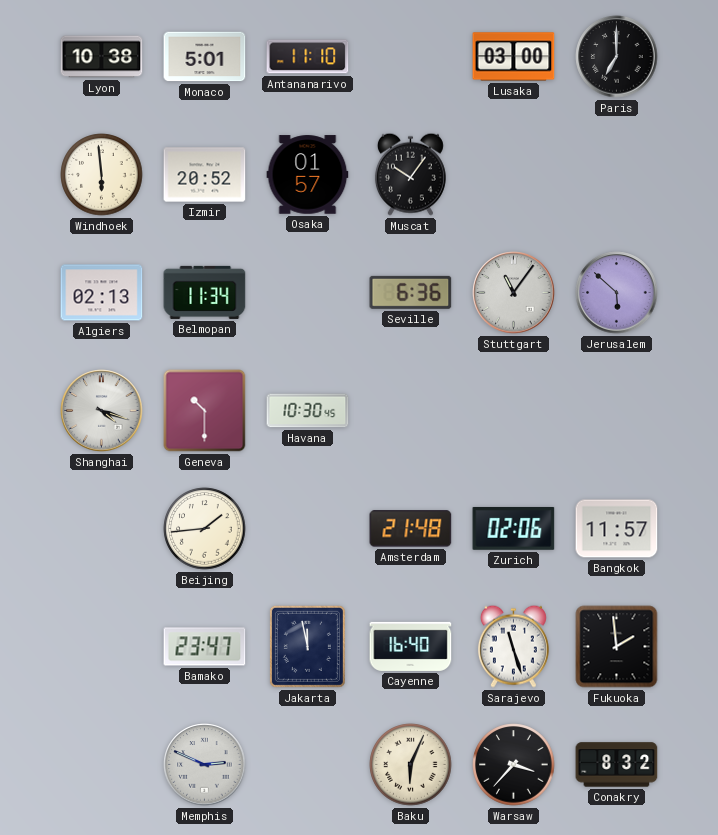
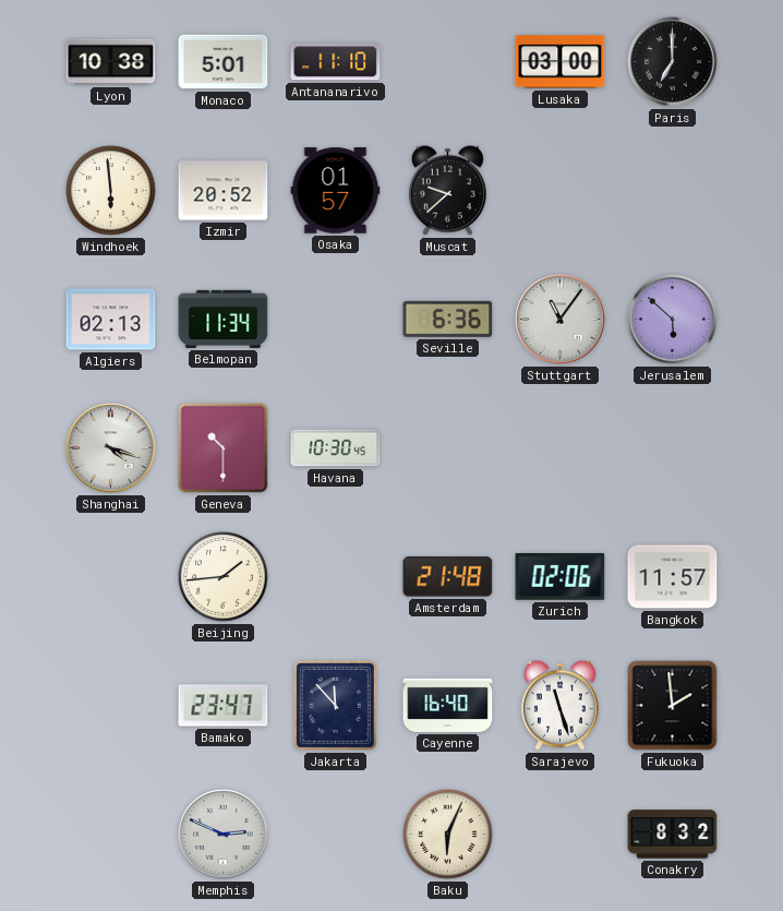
Muscat: 10:06 -> 9:38
Jakarta: 11:58 -> 11:53
Warsaw: 3:37 -> none
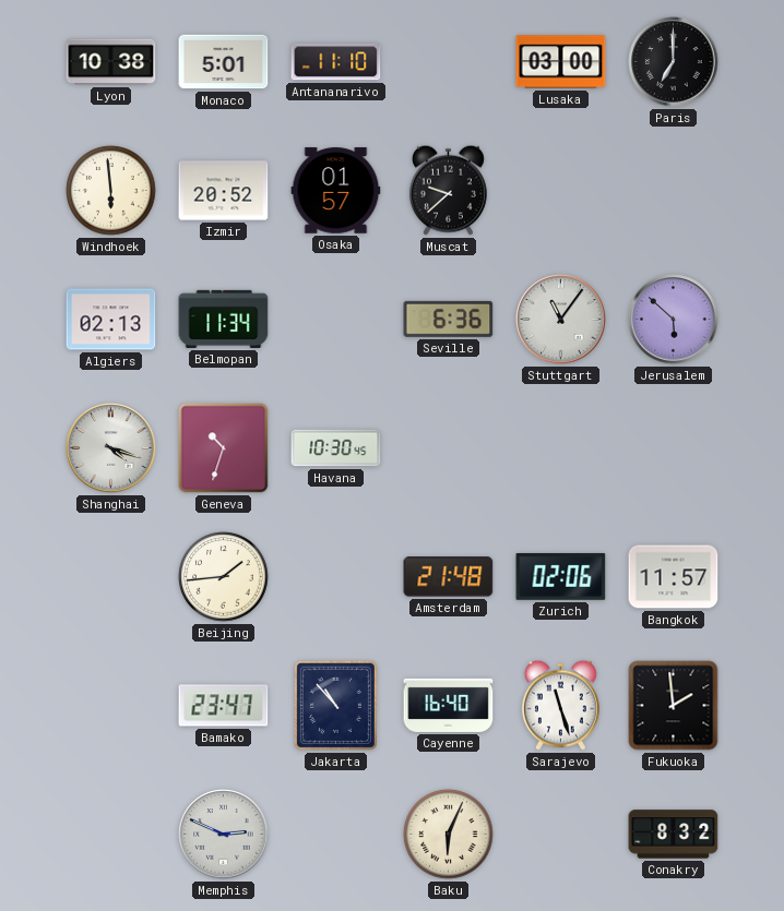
Geneva: 10:30 -> 10:33
Jakarta: 11:53 -> 10:53
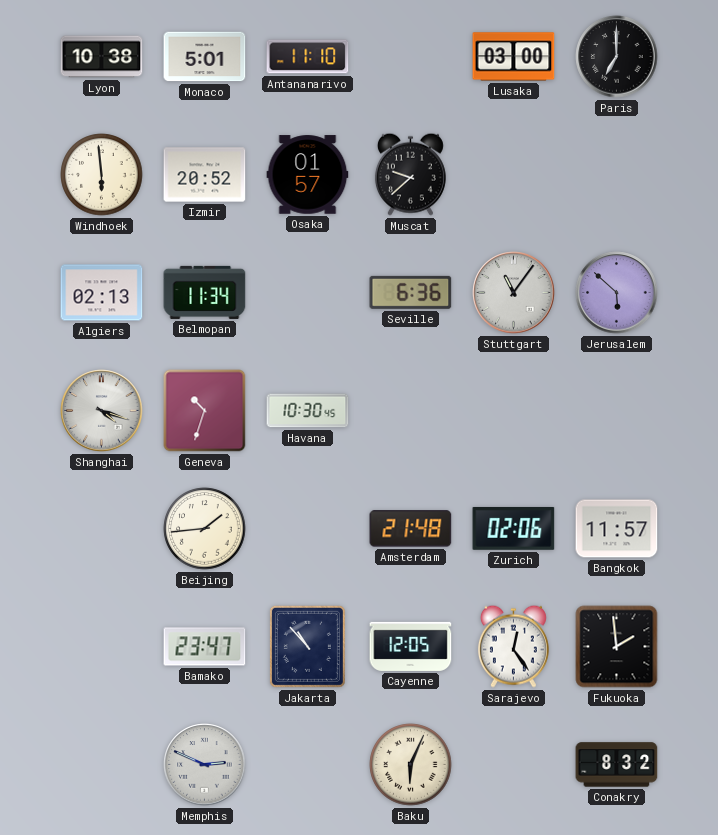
Cayenne: 16:40 -> 12:05
Sarajevo: 11:27 -> 12:24
